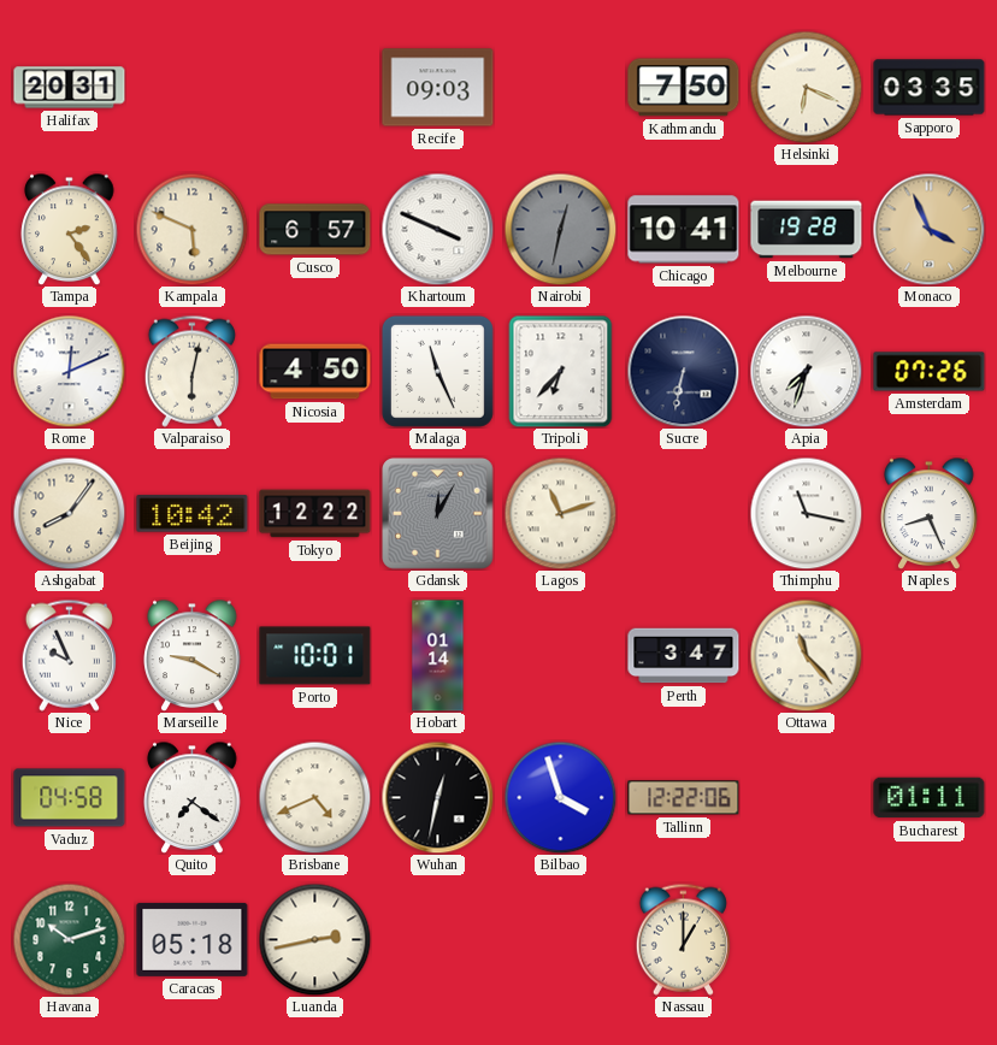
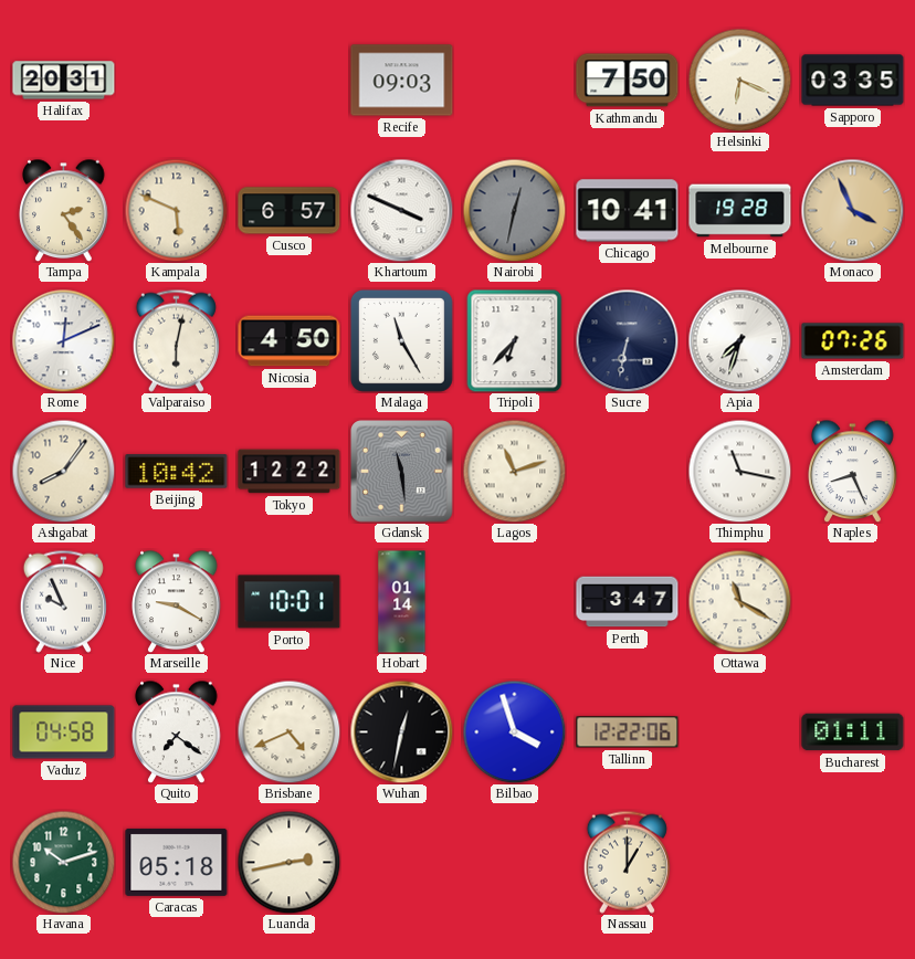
Malaga: 11:26 -> 11:25
Gdansk: 12:05 -> 11:29
Ottawa: 11:23 -> 11:20
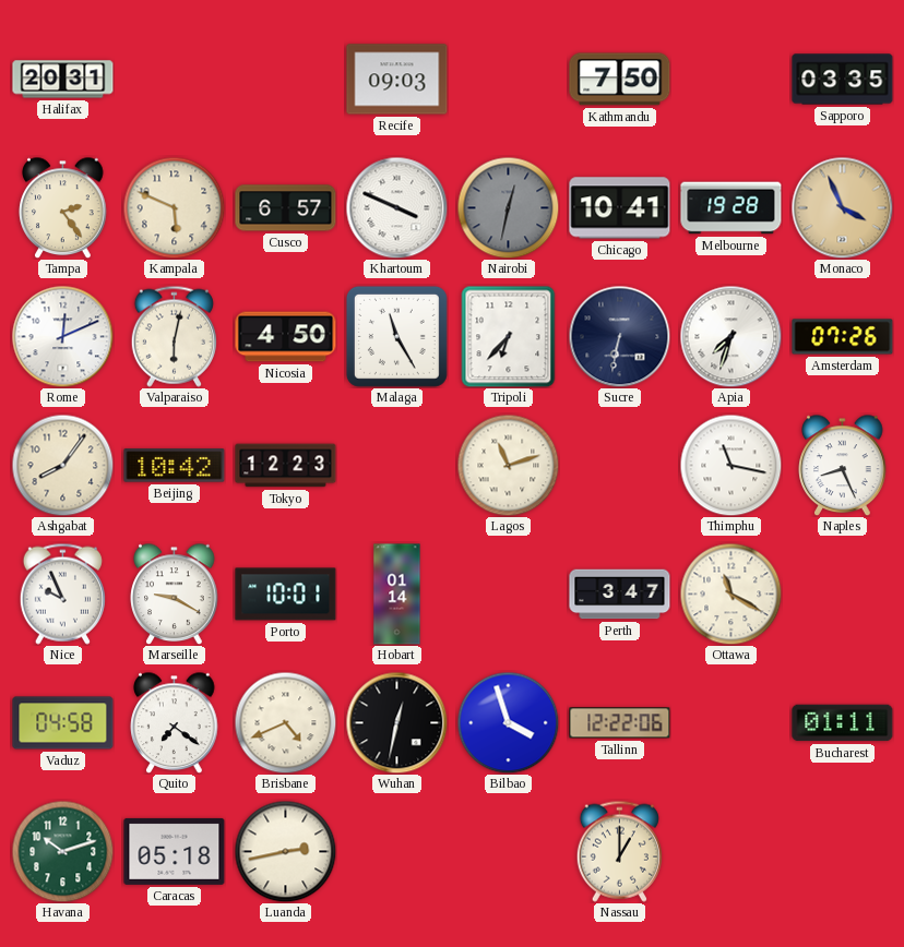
Helsinki: 6:19 -> none
Tokyo: 12:22 -> 12:23
Gdansk: 11:29 -> none
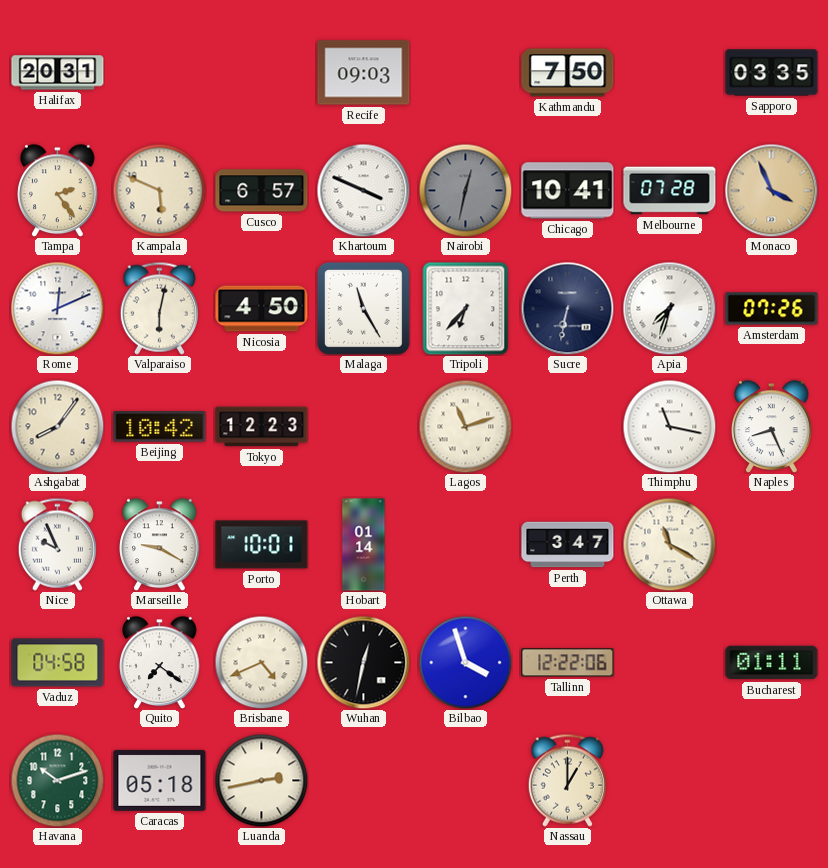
Melbourne: 19:28 -> 07:28
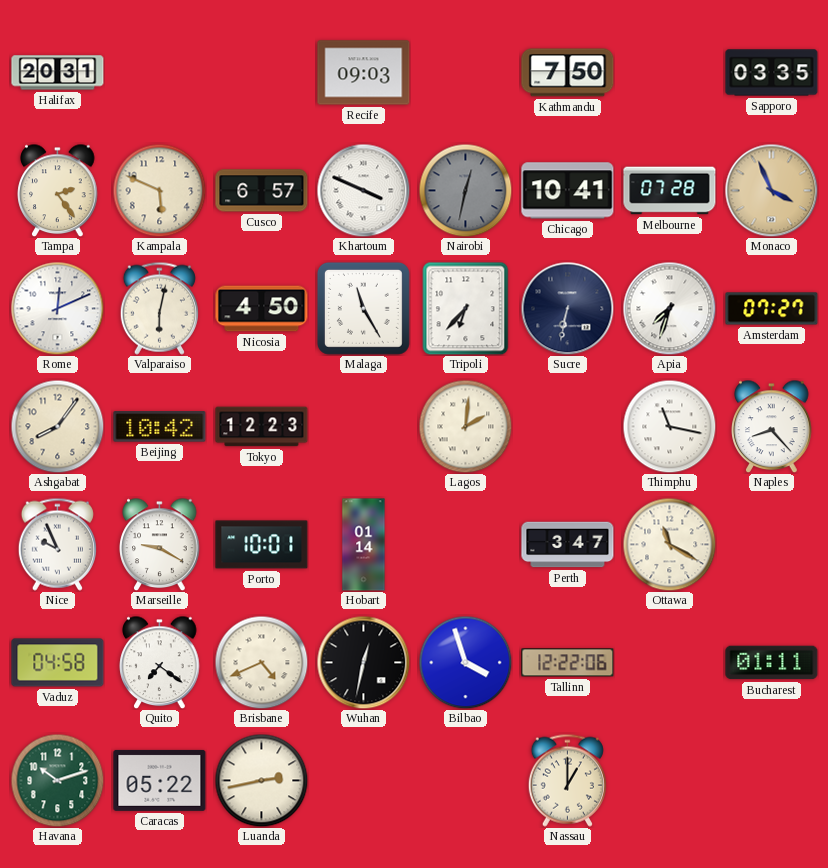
Amsterdam: 07:26 -> 07:27
Lagos: 11:12 -> 2:01
Naples: 8:26 -> 8:23
Caracas: 05:18 -> 05:22
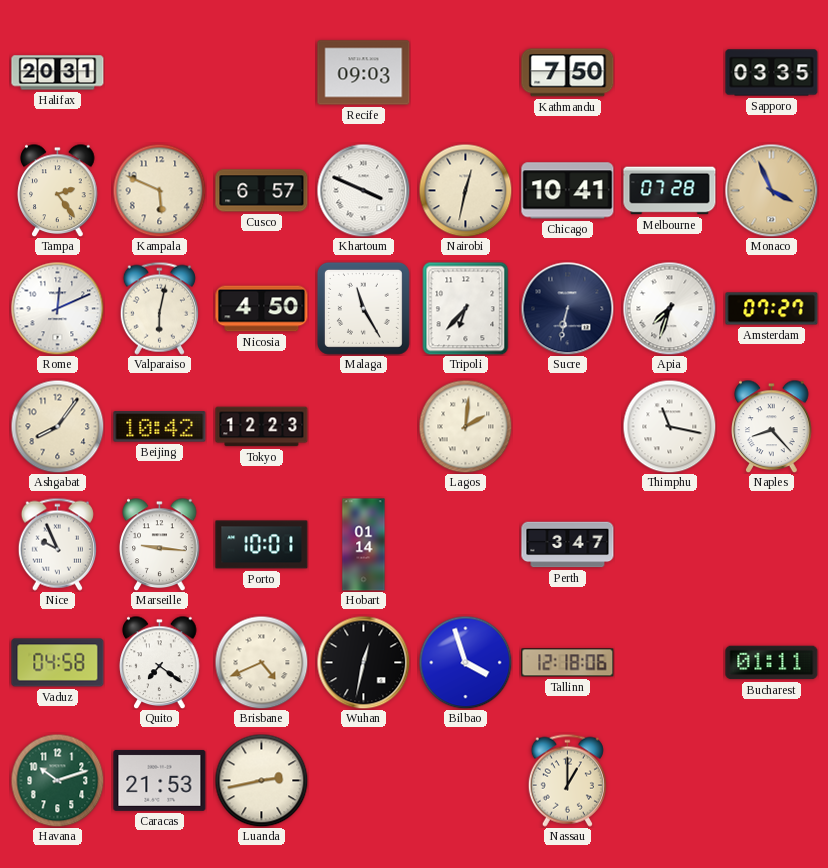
Nairobi dial: grey -> cream
Marseille: 9:20 -> 9:16
Ottawa: 11:20 -> none
Tallinn: 12:22 -> 12:18
Caracas: 05:22 -> 21:53
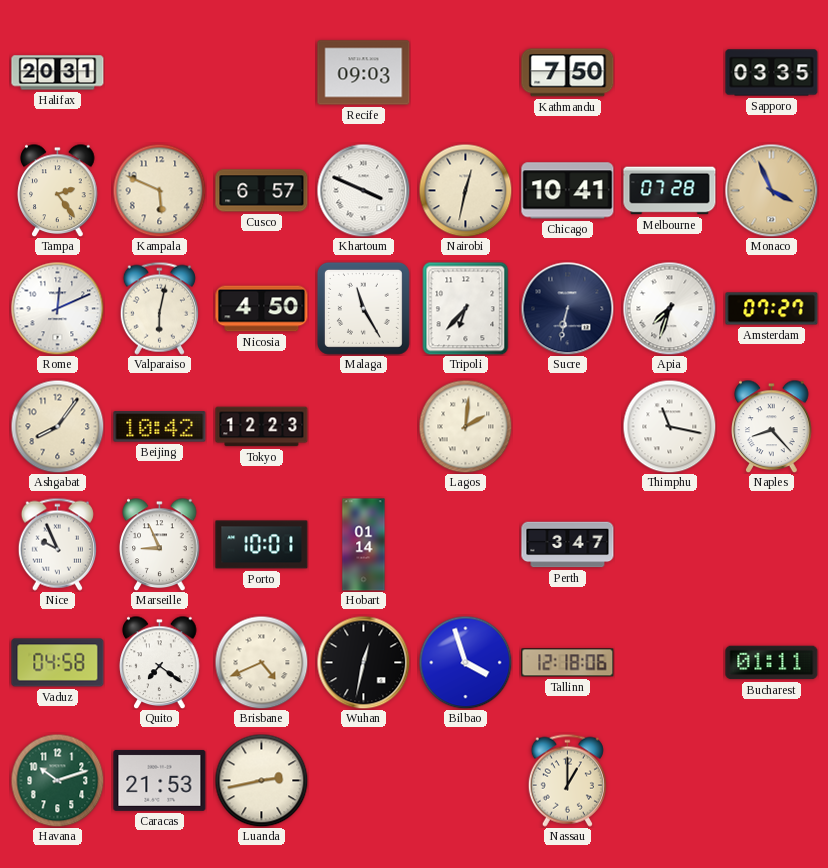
Marseille: 9:16 -> 8:56
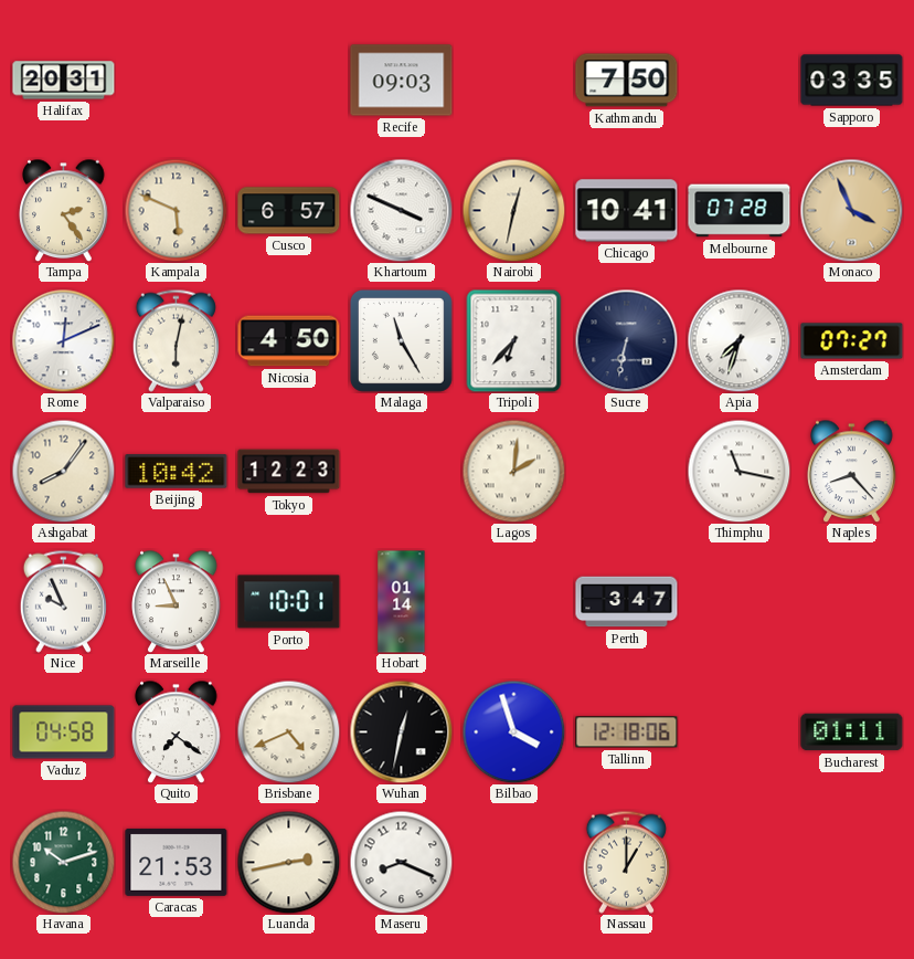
Maseru: none -> 8:19
